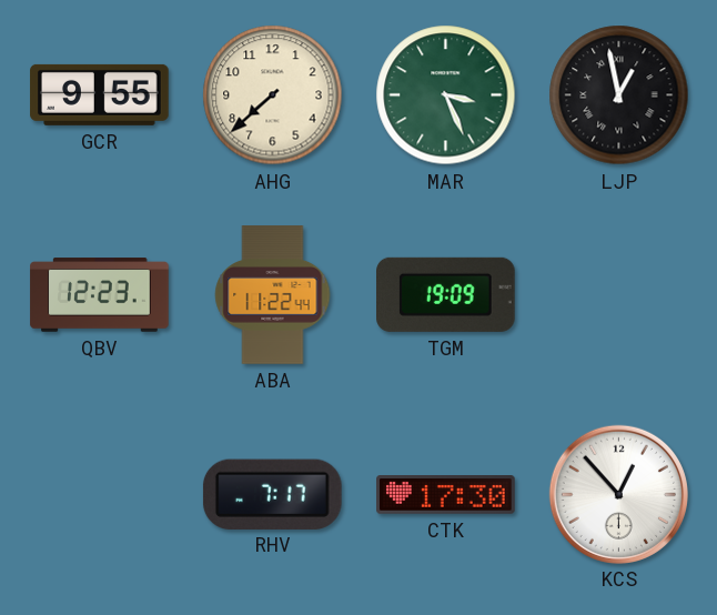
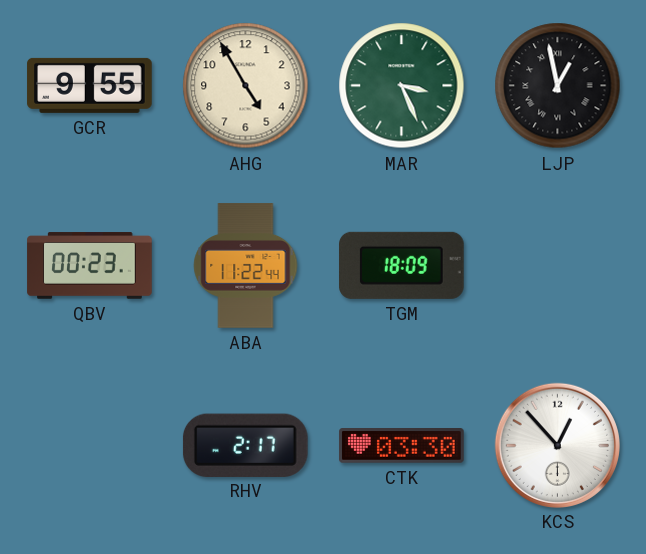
AHG: 7:38 -> 4:55
QBV: 12:23 -> 00:23
TGM: 19:09 -> 18:09
RHV: 7:17 -> 2:17
CTK: 17:30 -> 03:30
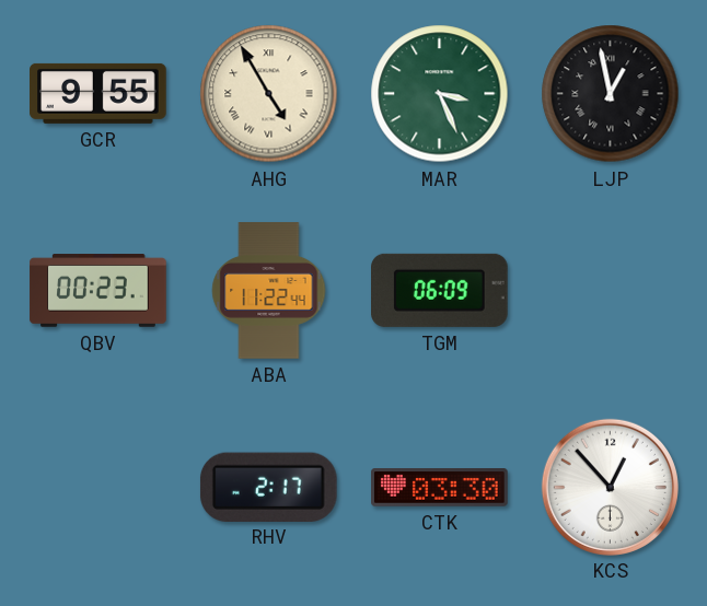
AHG numerals: Arabic -> Roman
TGM: 18:09 -> 06:09
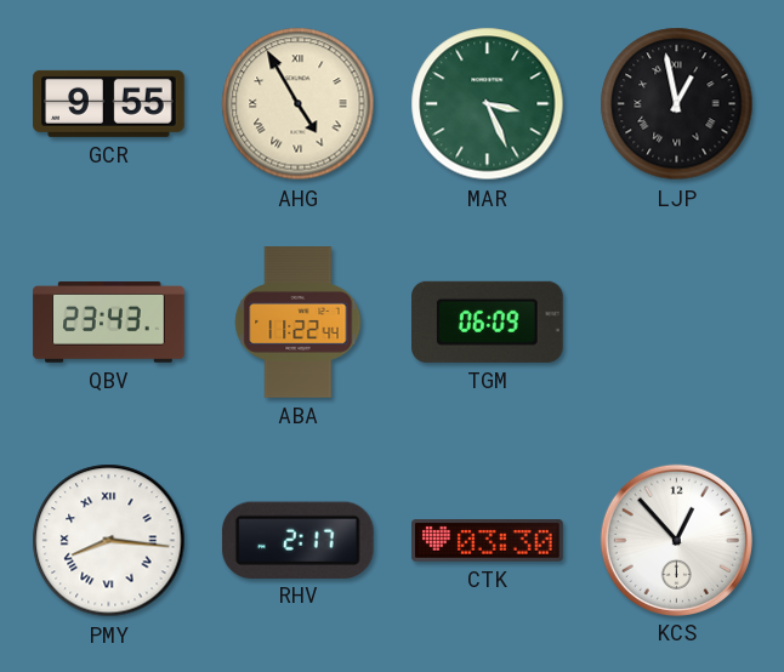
QBV: 00:23 -> 23:43
PMY: none -> 8:16
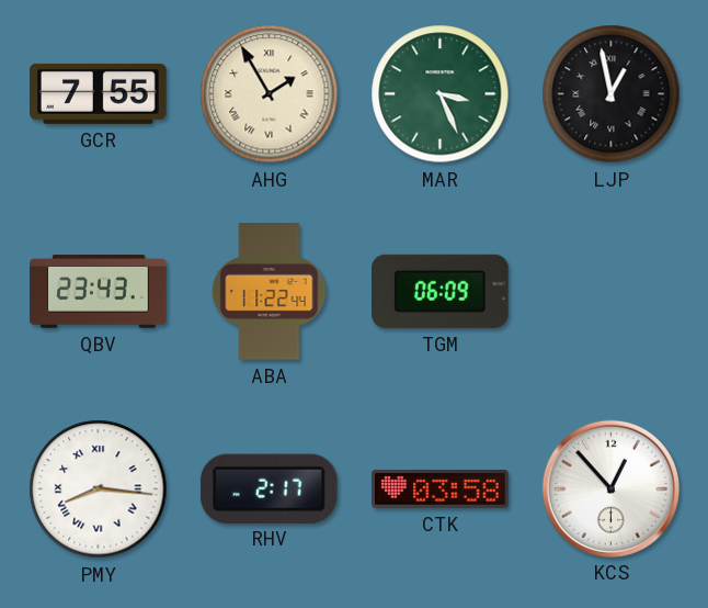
GCR: 9:55 -> 7:55
AHG: 4:55 -> 1:55
CTK: 03:30 -> 03:58
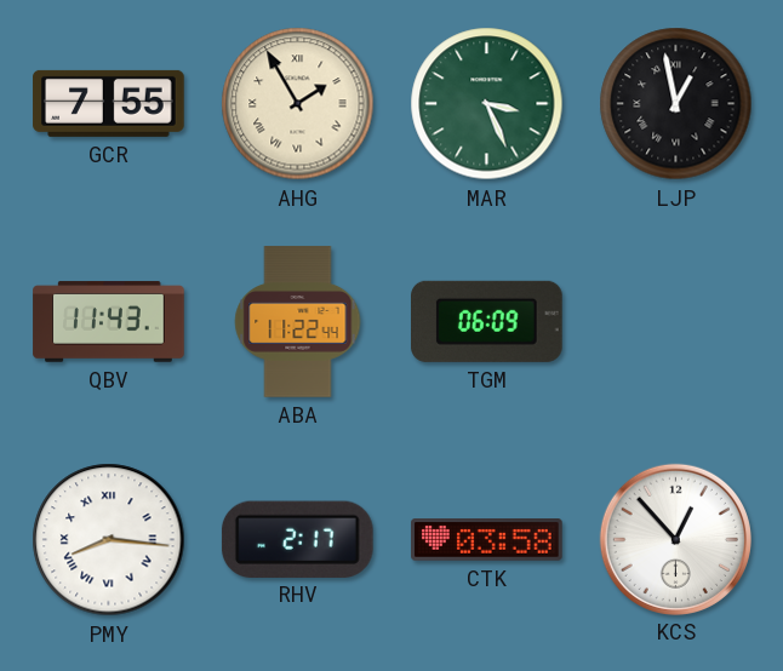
QBV: 23:43 -> 11:43
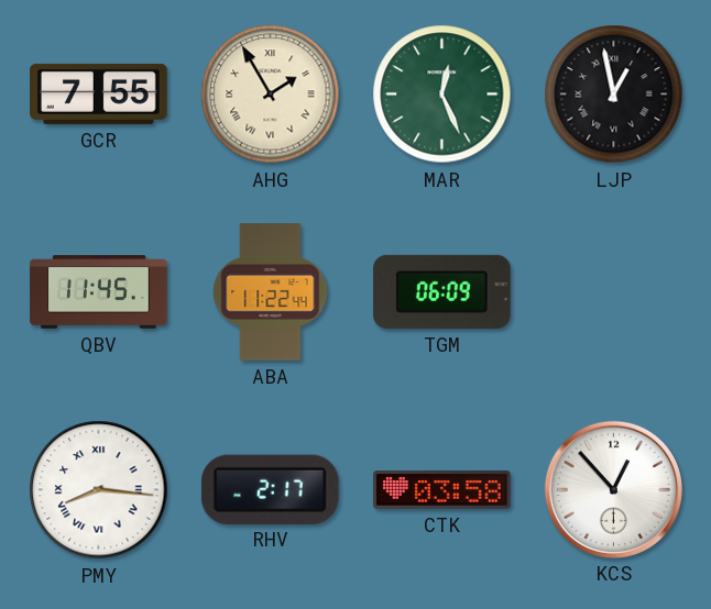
MAR: 3:26 -> 12:26
QBV: 11:43 -> 11:45
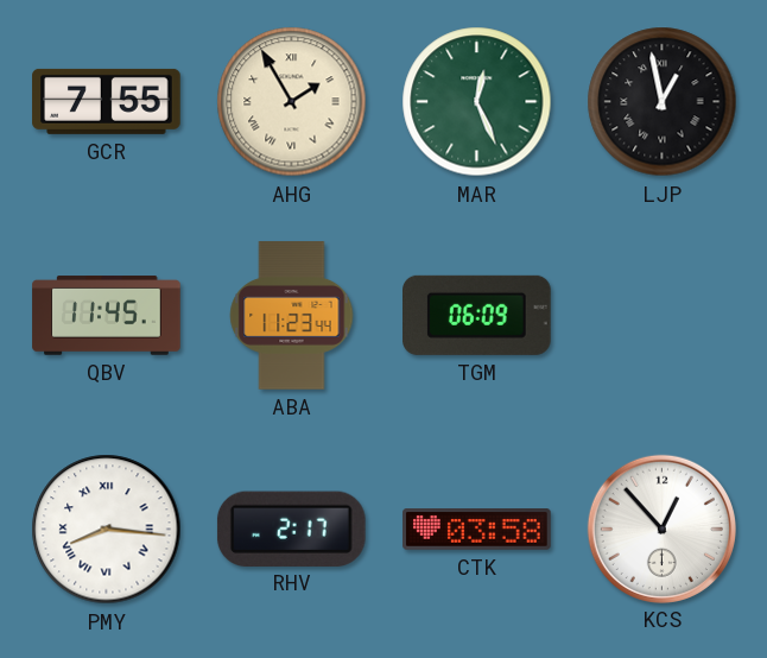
ABA: 11:22 -> 11:23
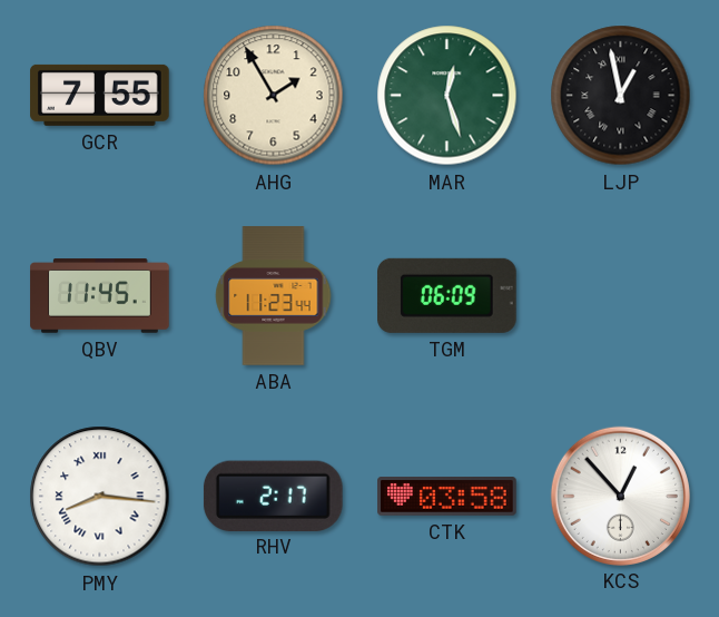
AHG numerals: Roman -> Arabic
MAR: 12:26 -> 12:27
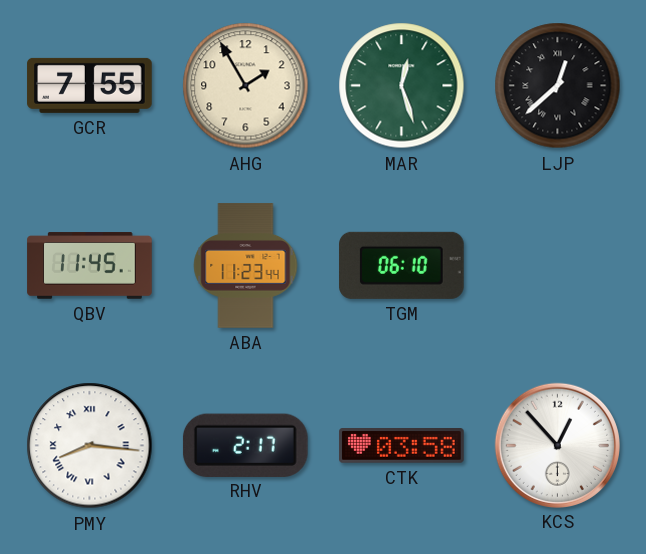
LJP: 12:58 -> 12:38
TGM: 06:09 -> 06:10
